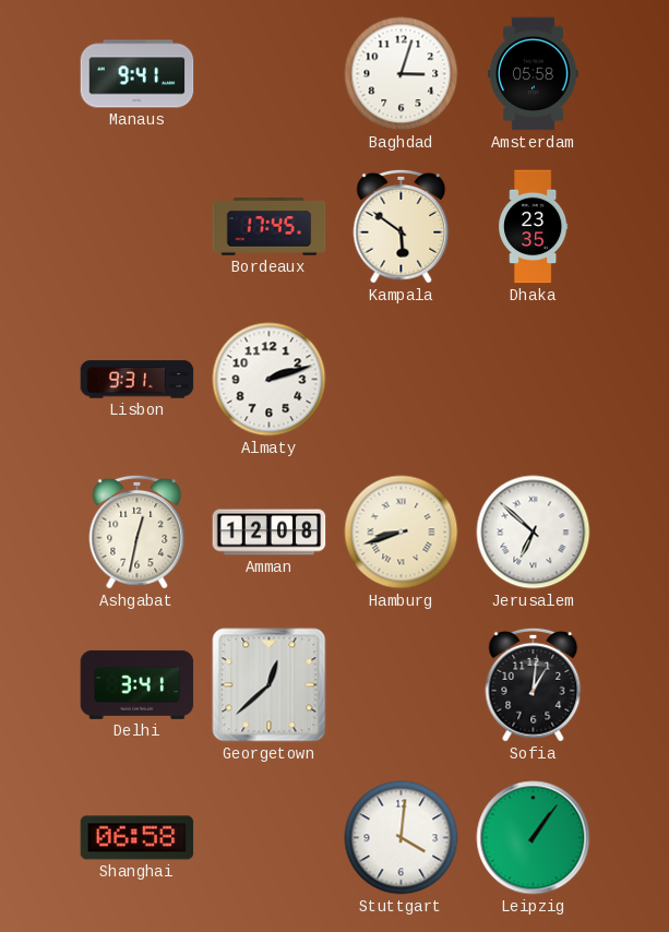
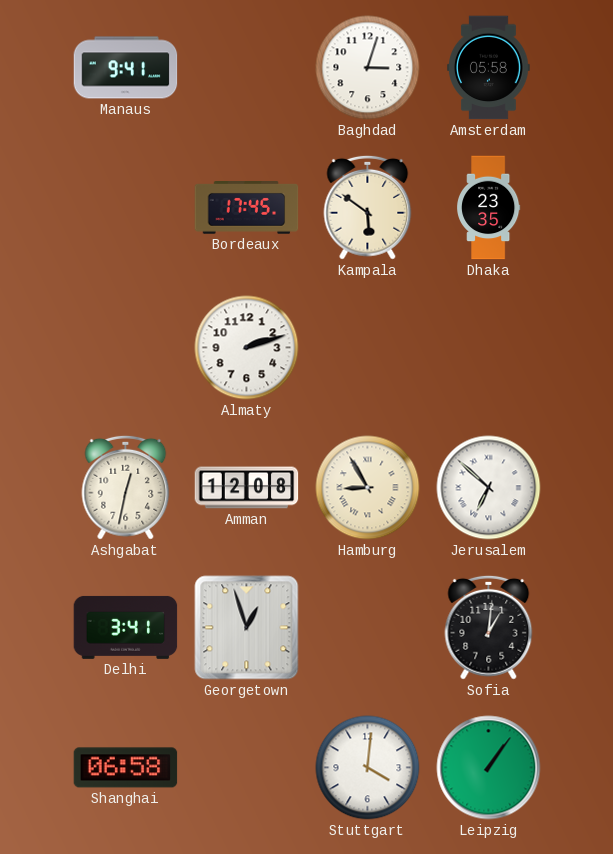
Lisbon: 9:31 -> none
Hamburg: 8:42 -> 8:55
Georgetown: 12:38 -> 12:57
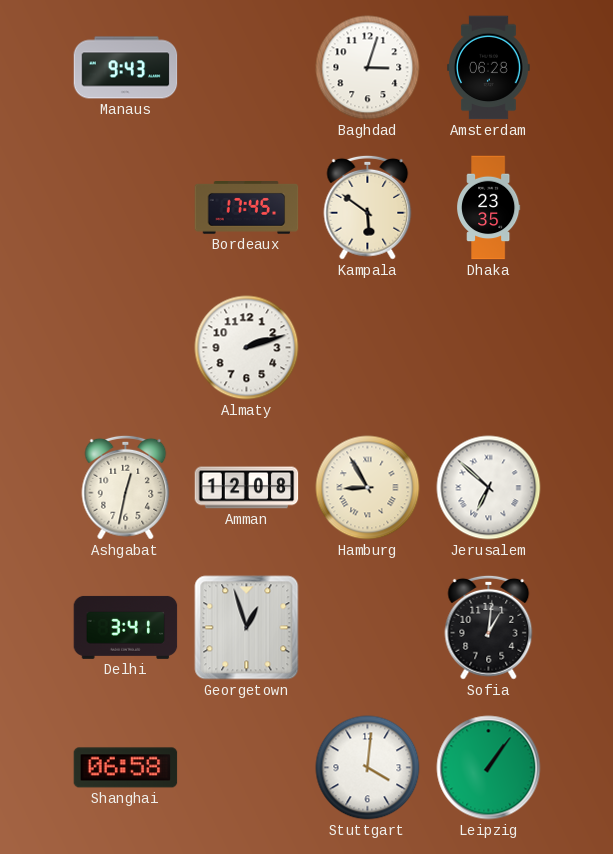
Manaus: 9:41 -> 9:43
Amsterdam: 05:58 -> 06:28
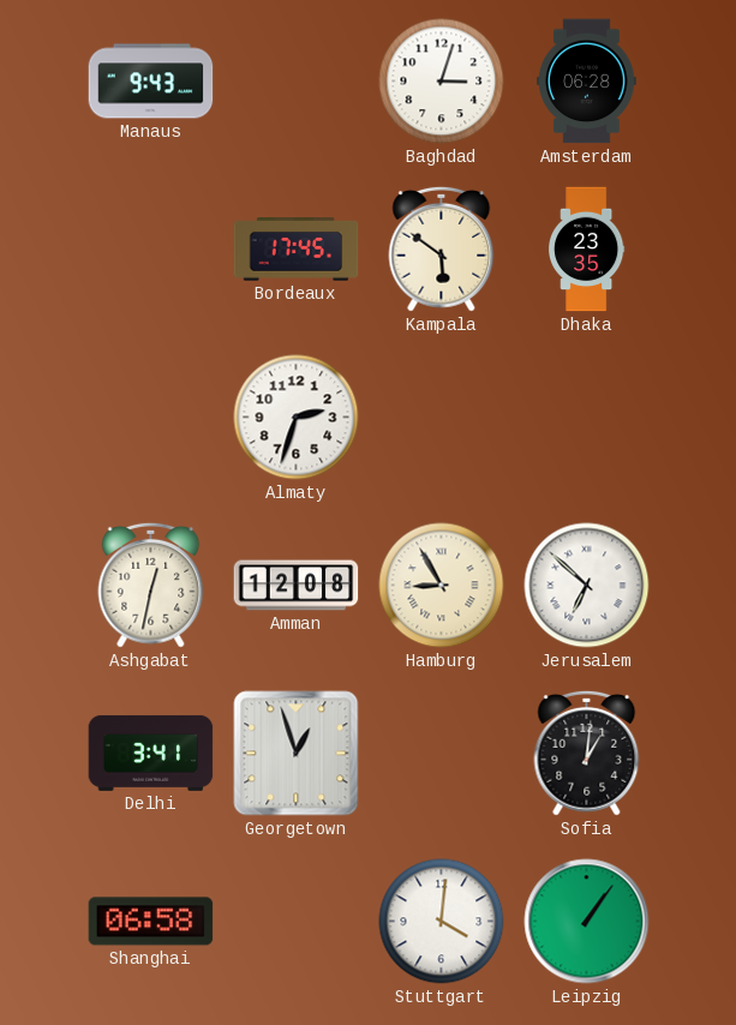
Almaty: 2:12 -> 2:33
